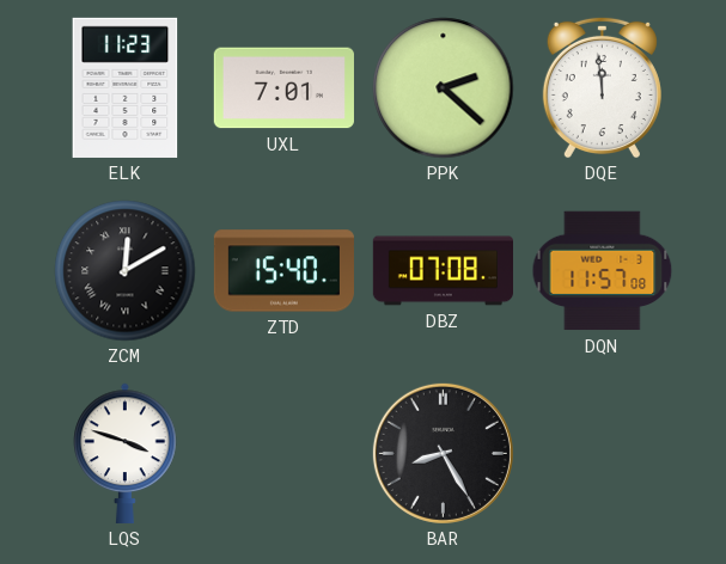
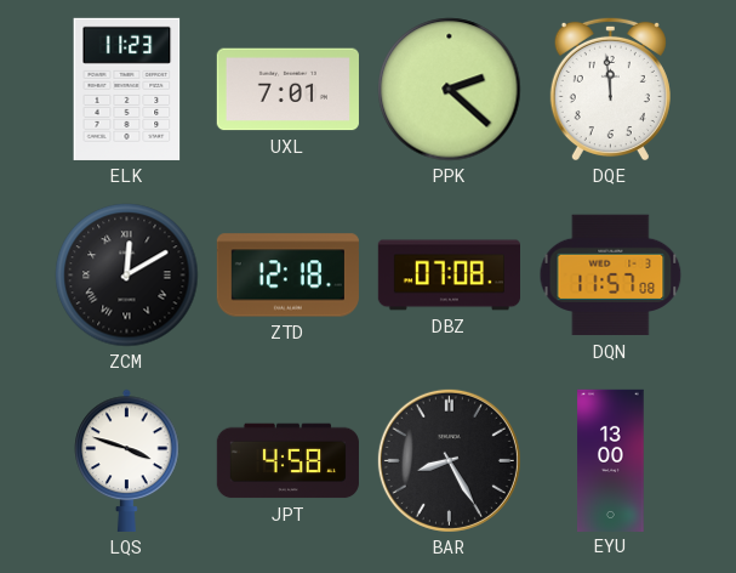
ZTD: 15:40 -> 12:18
JPT: none -> 4:58
EYU: none -> 13:00
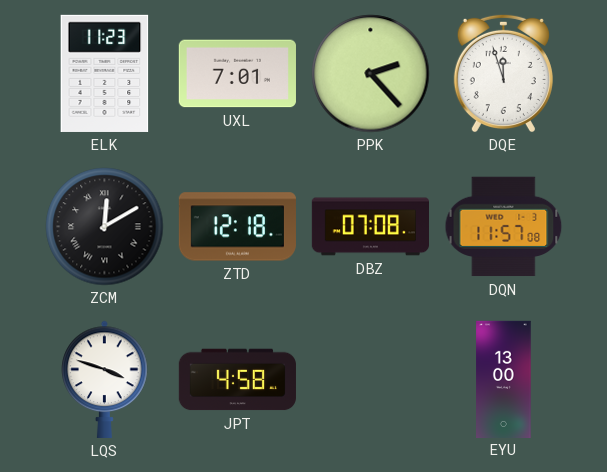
PPK: 2:22 -> 2:23
DQE: 11:59 -> 11:57
BAR: 8:25 -> none
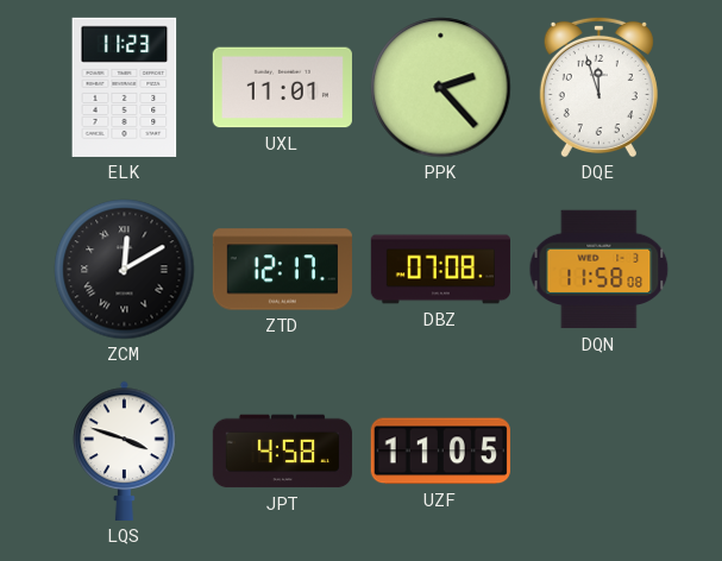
UXL: 7:01 -> 11:01
ZTD: 12:18 -> 12:17
DQN: 11:57 -> 11:58
UZF: none -> 11:05
EYU: 13:00 -> none
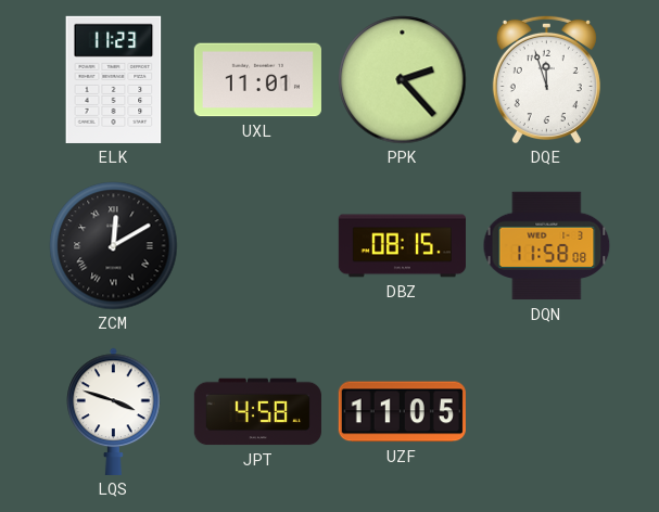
ZTD: 12:17 -> none
DBZ: 07:08 -> 08:15
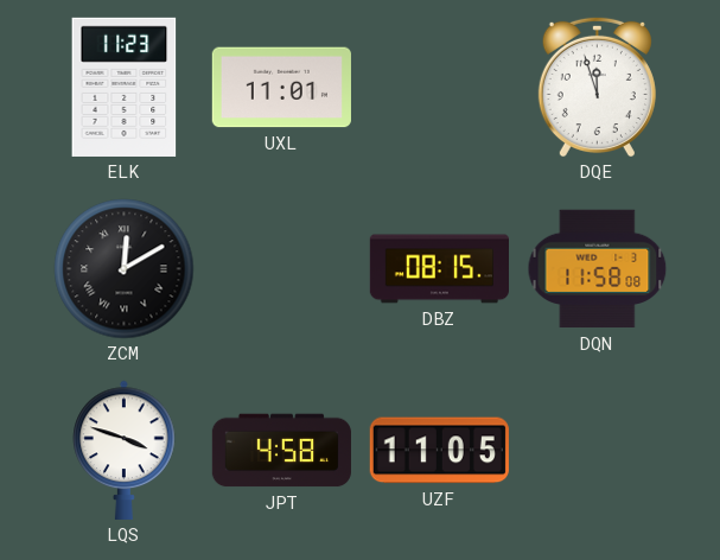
PPK: 2:23 -> none
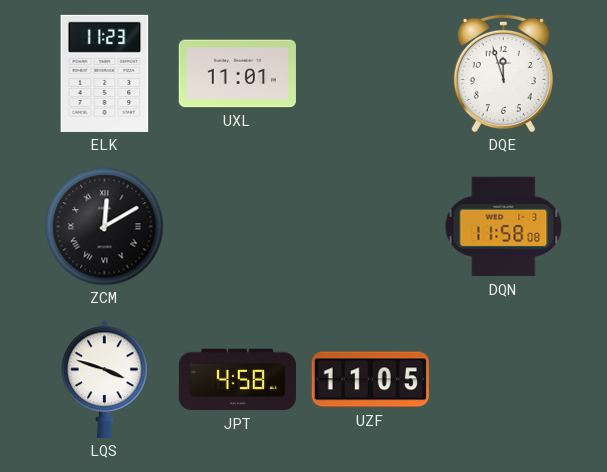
DBZ: 08:15 -> none
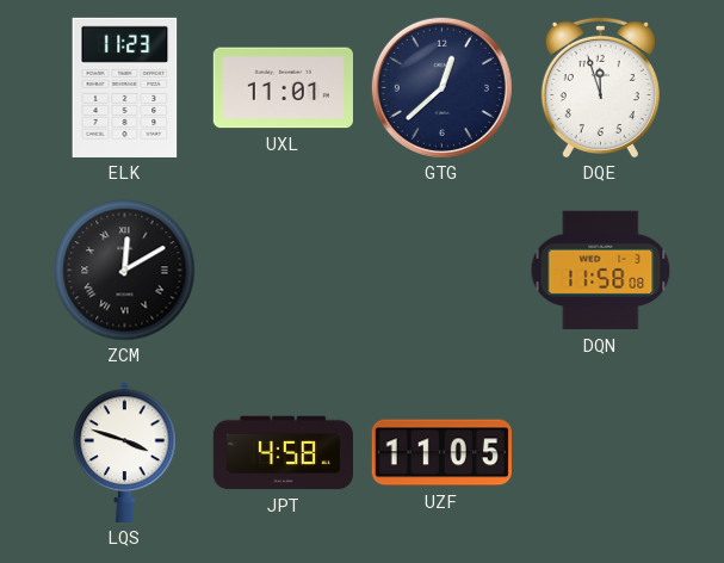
GTG: none -> 12:38
